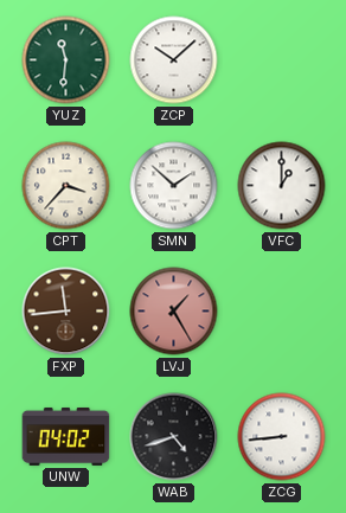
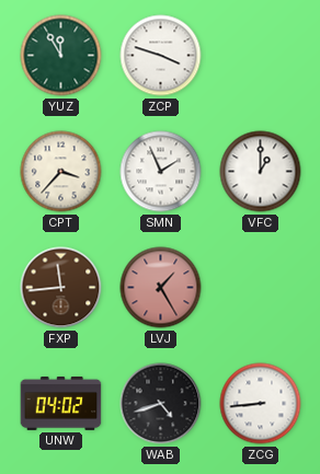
YUZ: 11:31 -> 11:55
ZCP: 10:08 -> 3:48
SMN: 1:52 -> 1:56
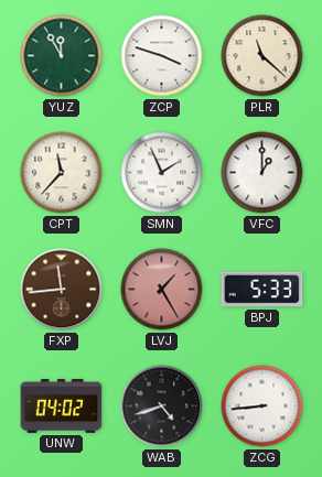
PLR: none -> 11:22
CPT: 3:37 -> 11:37
BPJ: none -> 5:33
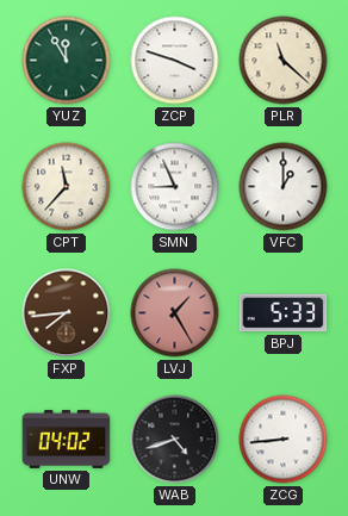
SMN: 1:56 -> 8:56
FXP: 11:44 -> 7:44
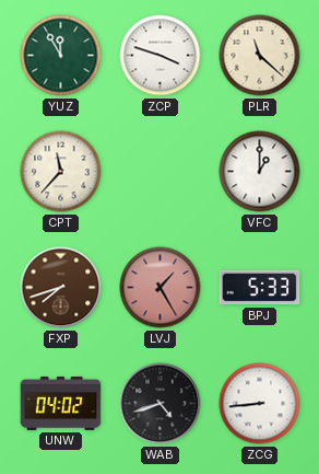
SMN: 8:56 -> none
FXP: 7:44 -> 7:42
